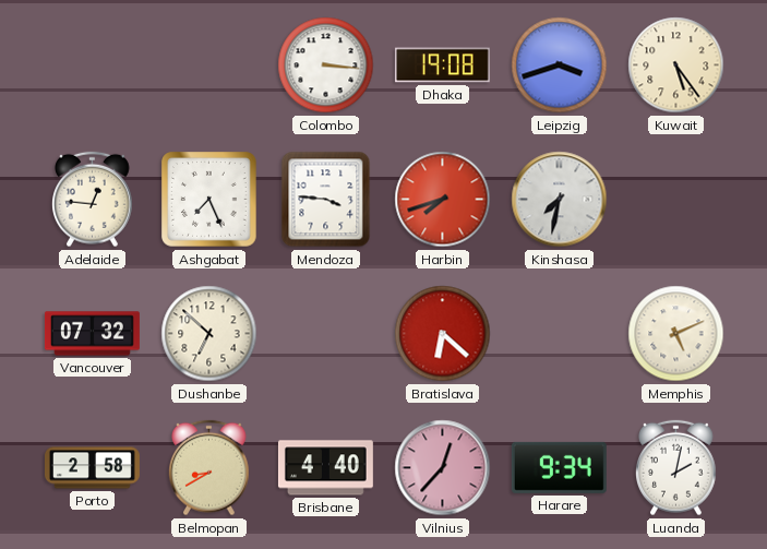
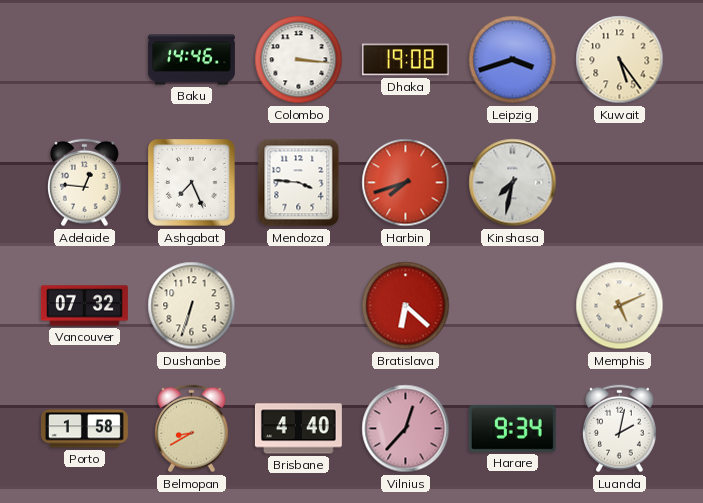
Baku: none -> 14:46
Dushanbe: 6:52 -> 6:33
Porto: 2:58 -> 1:58
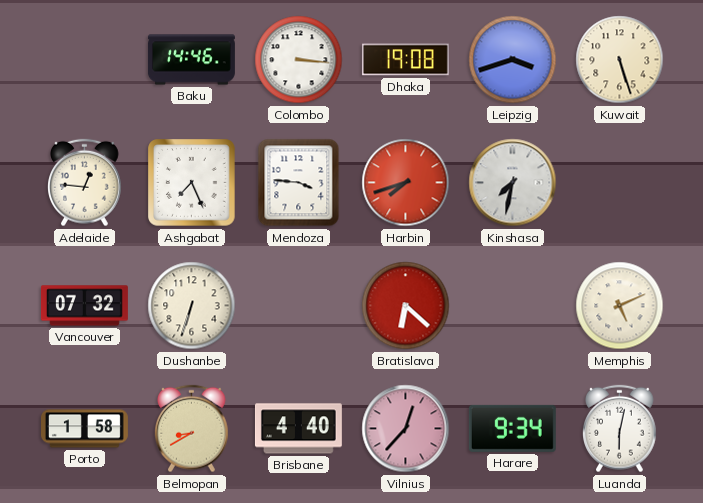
Kuwait: 5:24 -> 5:27
Luanda: 2:02 -> 6:02
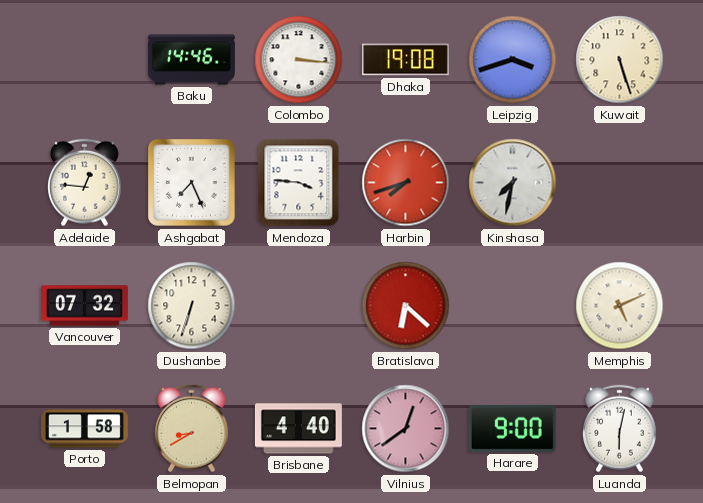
Vilnius: 12:37 -> 12:39
Harare: 9:34 -> 9:00
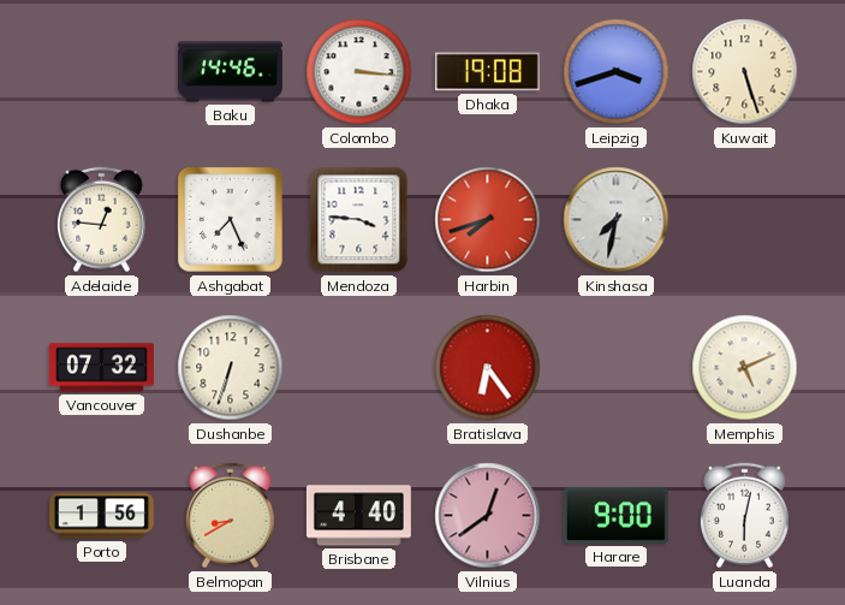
Bratislava: 6:22 -> 6:24
Porto: 1:58 -> 1:56
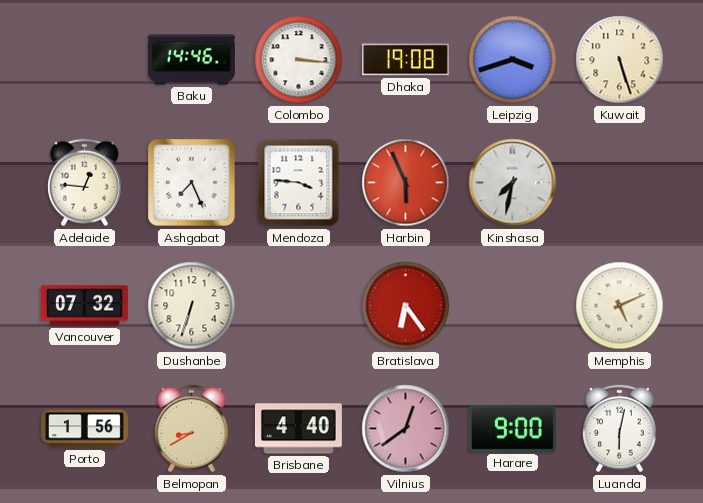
Harbin: 7:42 -> 5:56
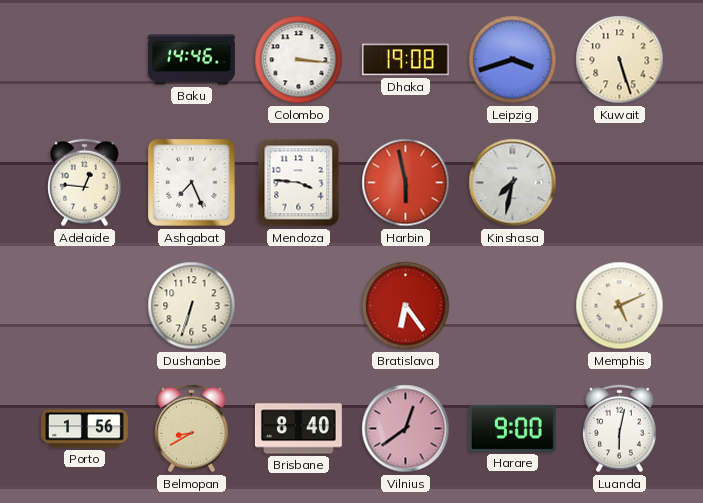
Harbin: 5:56 -> 5:58
Vancouver: 07:32 -> none
Brisbane: 4:40 -> 8:40
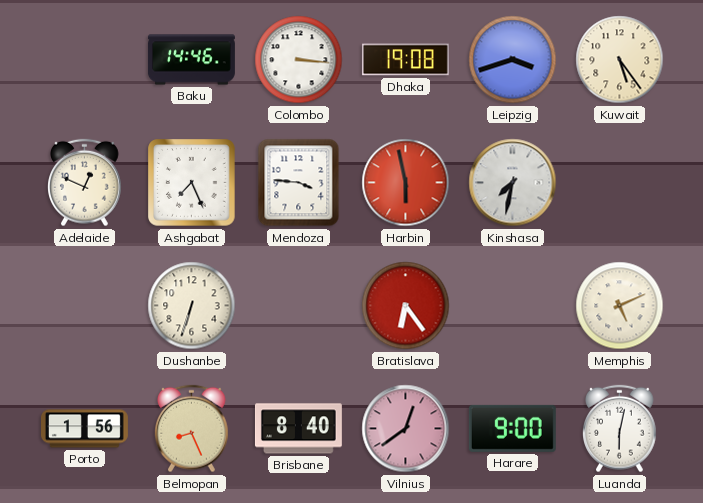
Kuwait: 5:27 -> 5:24
Adelaide: 12:46 -> 12:49
Belmopan: 8:40 -> 8:26
